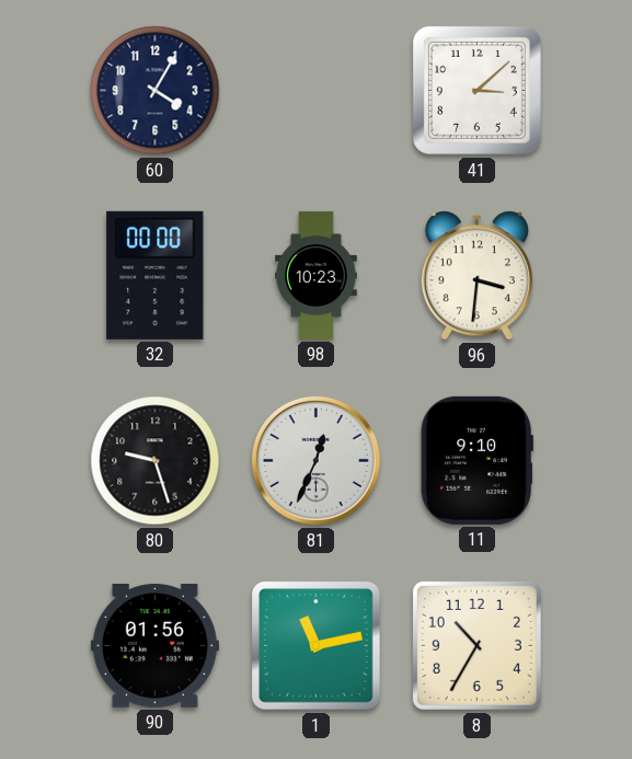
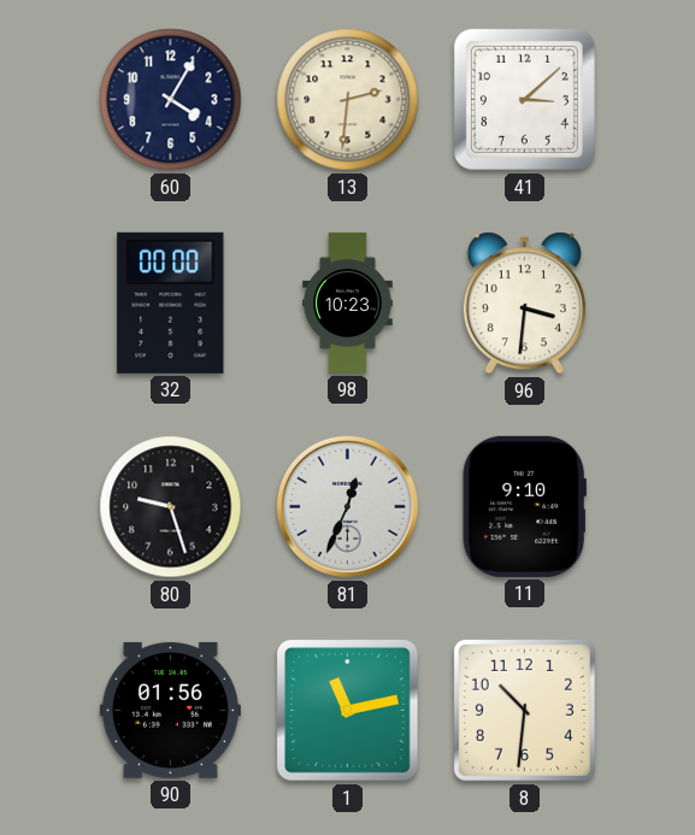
13: none -> 2:31
8: 10:35 -> 10:31
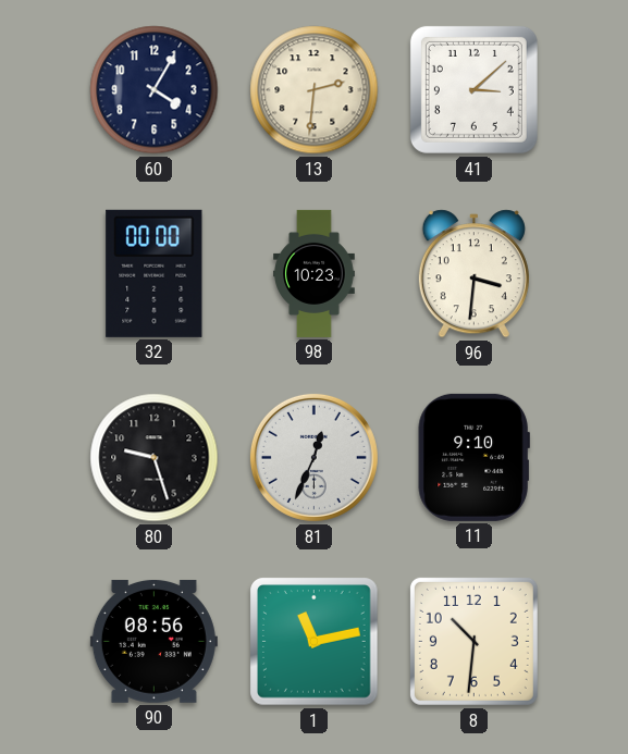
90: 01:56 -> 08:56
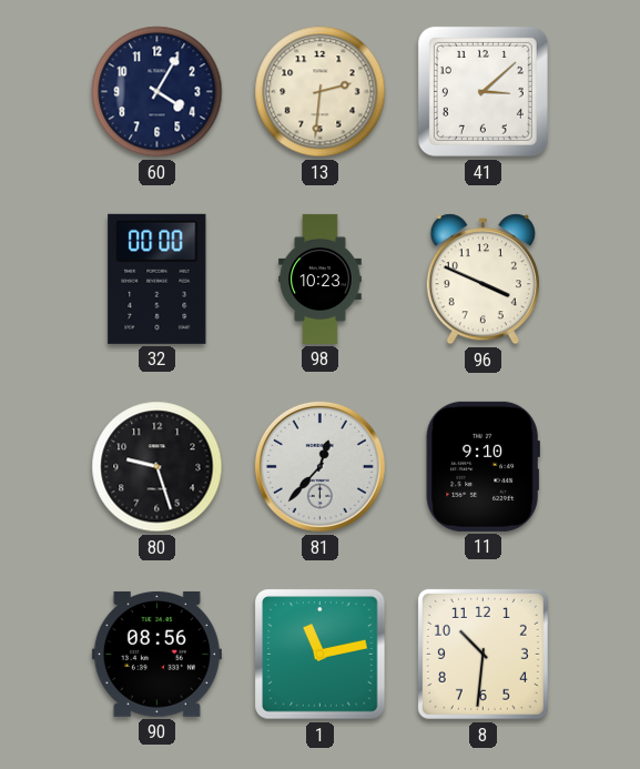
96: 3:31 -> 3:49
81: 12:34 -> 12:37
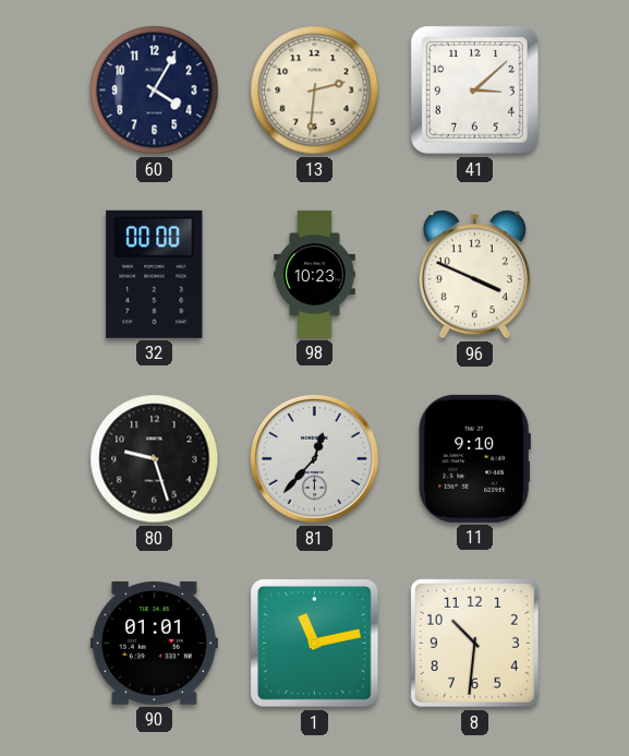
90: 08:56 -> 01:01
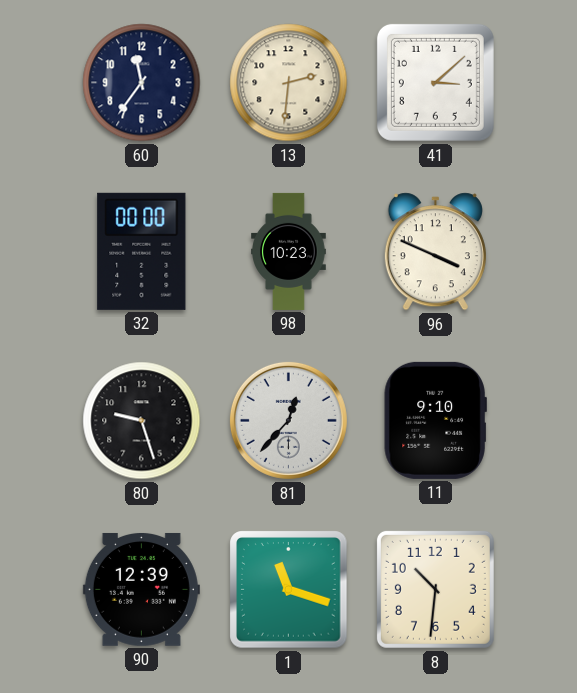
60: 4:05 -> 11:36
90: 01:01 -> 12:39
1: 11:13 -> 11:18
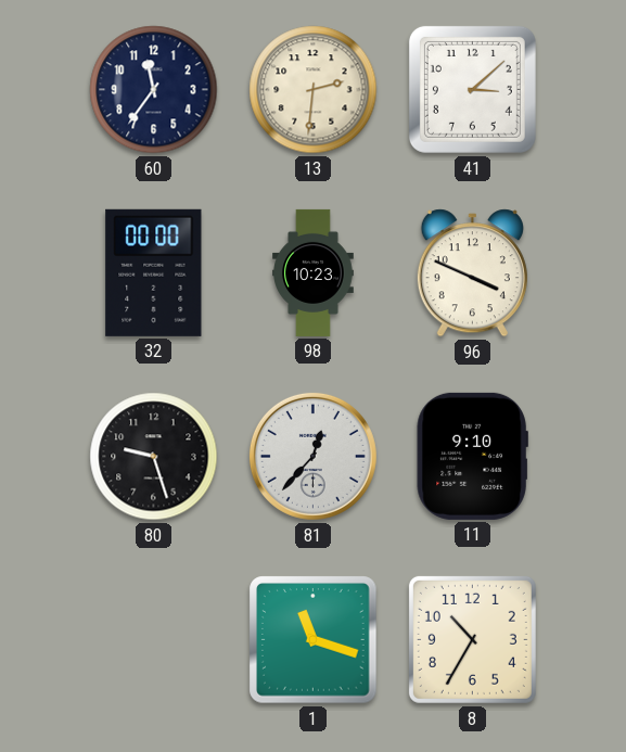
90: 12:39 -> none
8: 10:31 -> 10:35
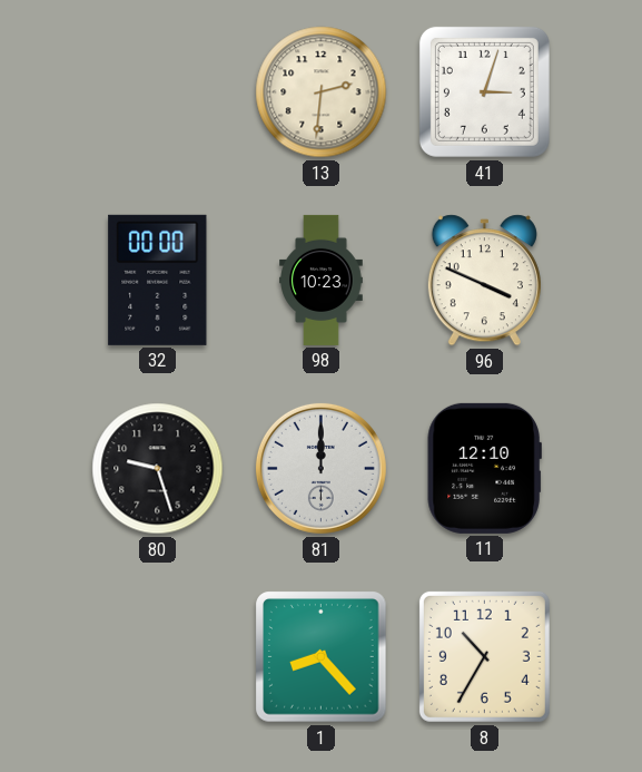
60: 11:36 -> none
41: 3:08 -> 3:03
81: 12:37 -> 12:00
11: 9:10 -> 12:10
1: 11:18 -> 8:23
